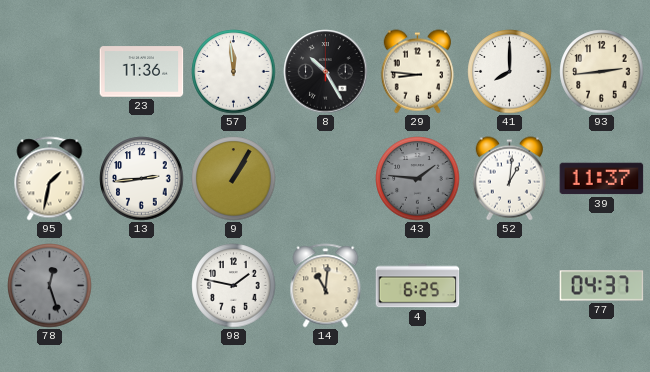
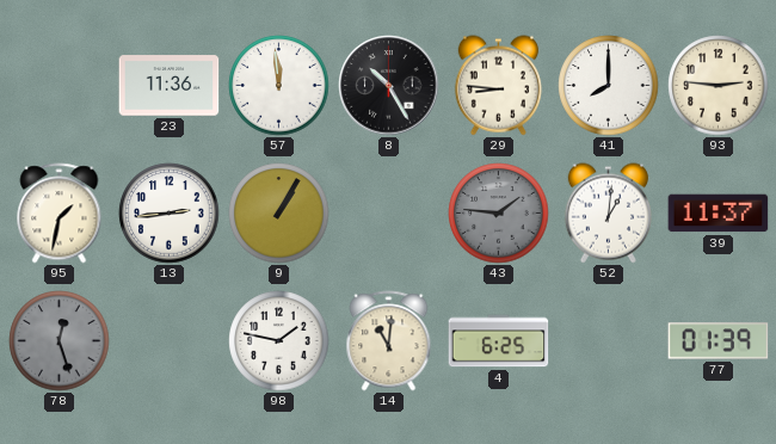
93: 2:44 -> 2:46
77: 04:37 -> 01:39
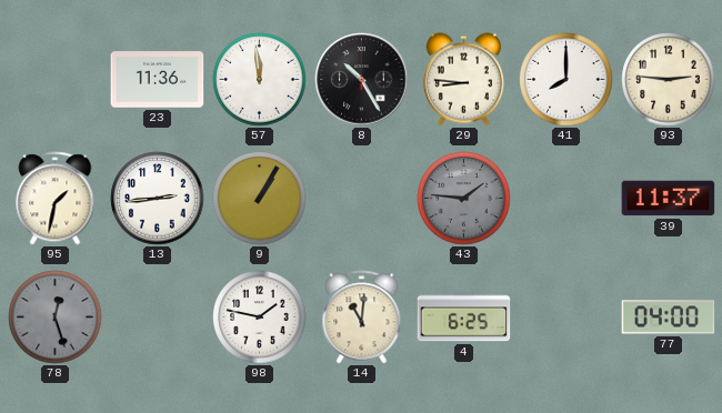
52: 1:01 -> none
77: 01:39 -> 04:00
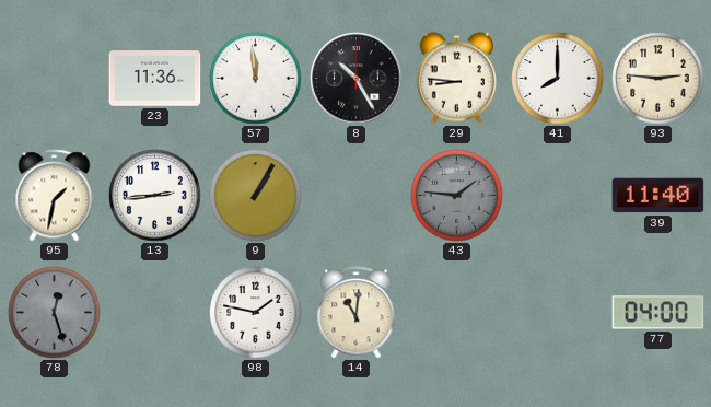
39: 11:37 -> 11:40
4: 6:25 -> none
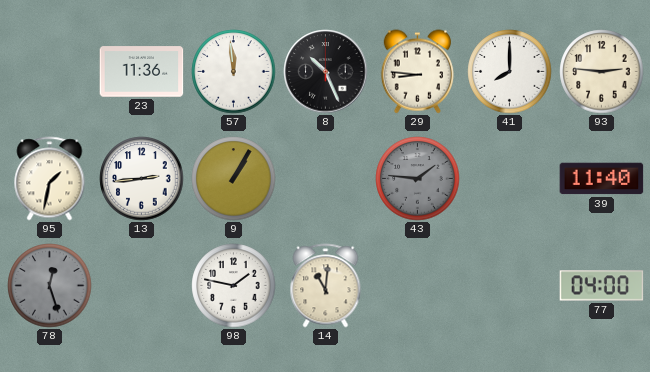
8: 10:25 -> 10:26
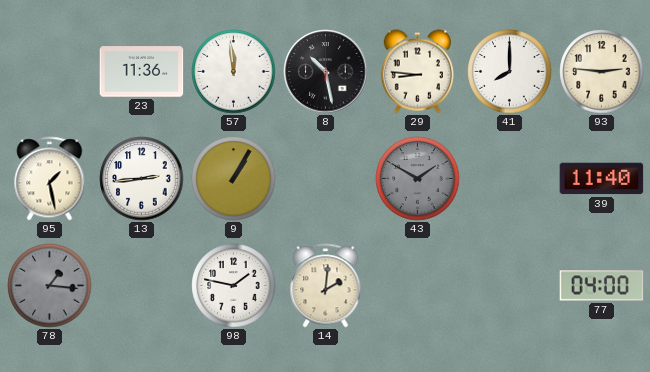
8: 10:26 -> 10:28
95: 1:32 -> 1:28
43: 1:46 -> 1:50
78: 12:27 -> 1:16
14: 11:01 -> 2:01
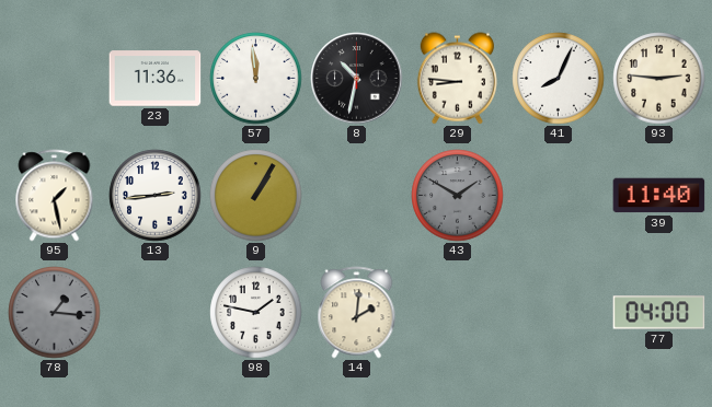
8: 10:28 -> 10:32
41: 8:00 -> 8:04
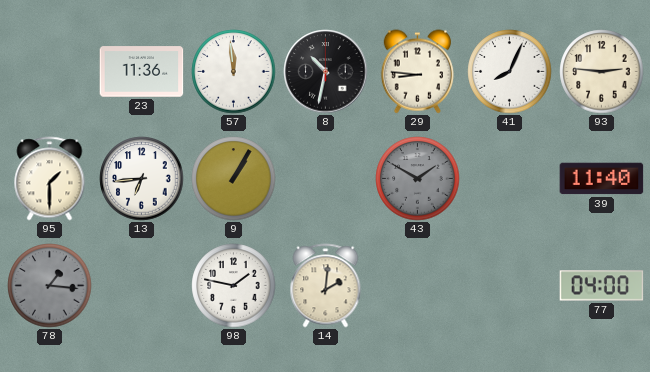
95: 1:28 -> 1:30
13: 2:44 -> 6:44
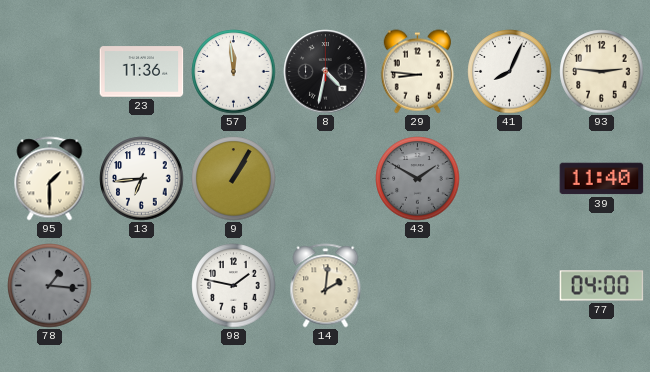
8: 10:32 -> 4:32
